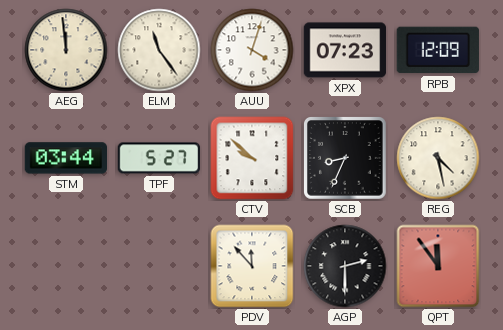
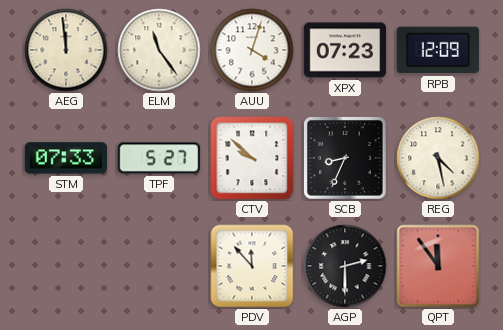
STM: 03:44 -> 07:33
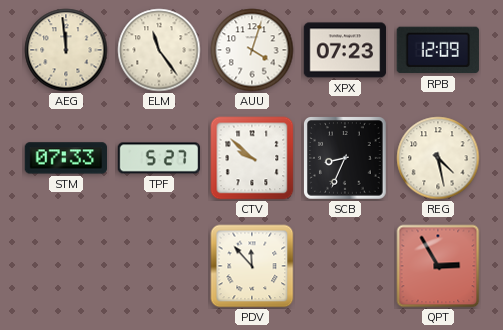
AGP: 2:30 -> none
QPT: 11:54 -> 2:55
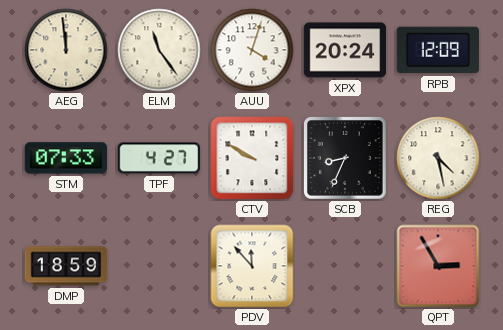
XPX: 07:23 -> 20:24
TPF: 5:27 -> 4:27
CTV: 9:52 -> 9:50
DMP: none -> 18:59
